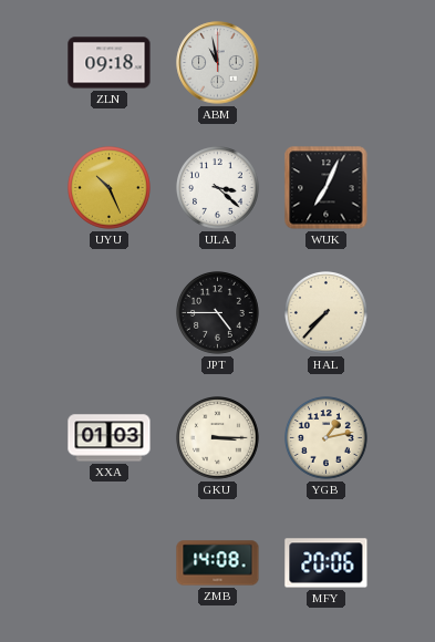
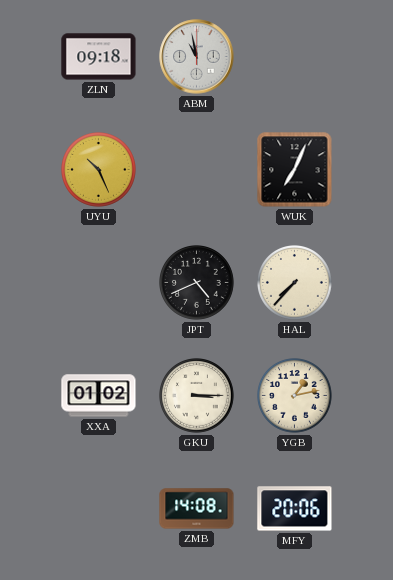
ULA: 3:22 -> none
JPT: 4:45 -> 4:41
XXA: 01:03 -> 01:02
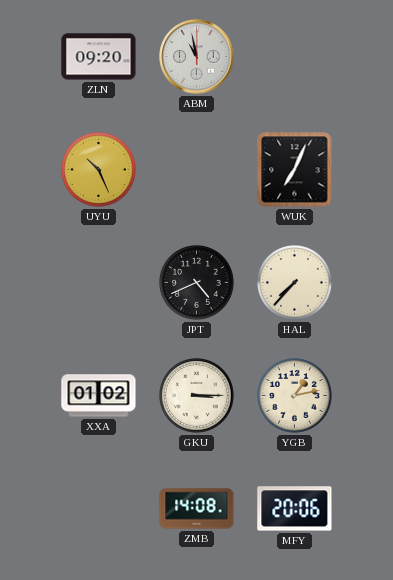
ZLN: 09:18 -> 09:20
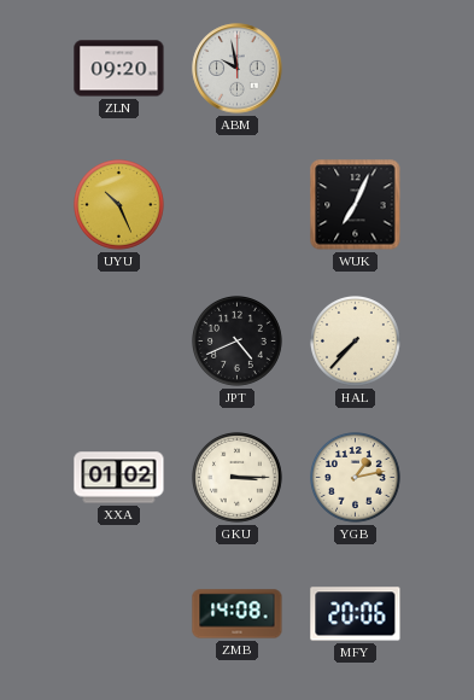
ABM: 10:58 -> 9:58
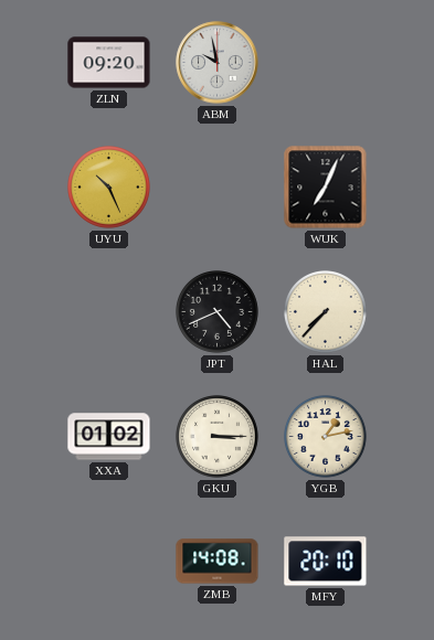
MFY: 20:06 -> 20:10
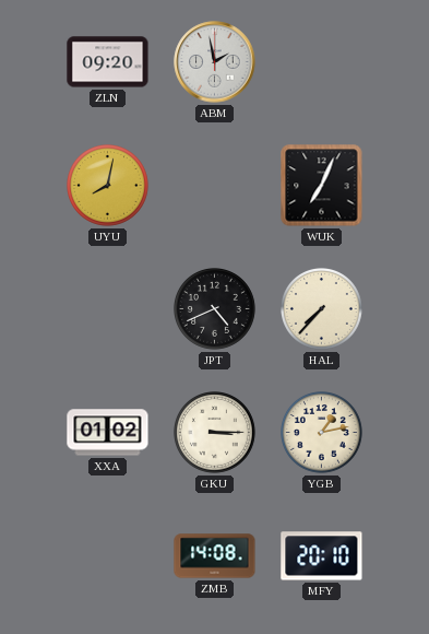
ABM: 9:58 -> 1:58
UYU: 10:26 -> 8:02
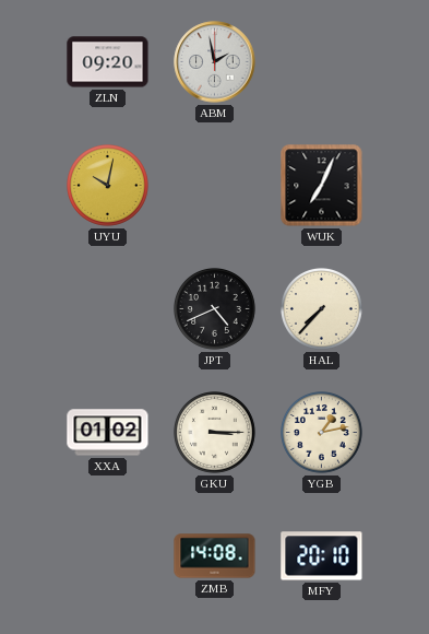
UYU: 8:02 -> 10:02
